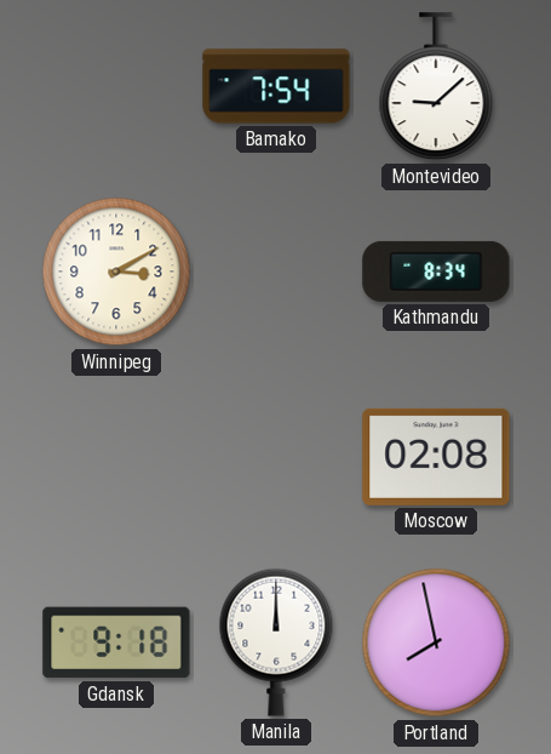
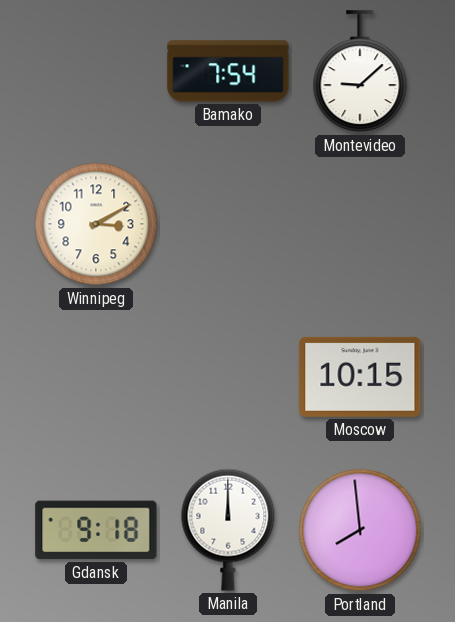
Kathmandu: 8:34 -> none
Moscow: 02:08 -> 10:15
Portland: 7:58 -> 7:59
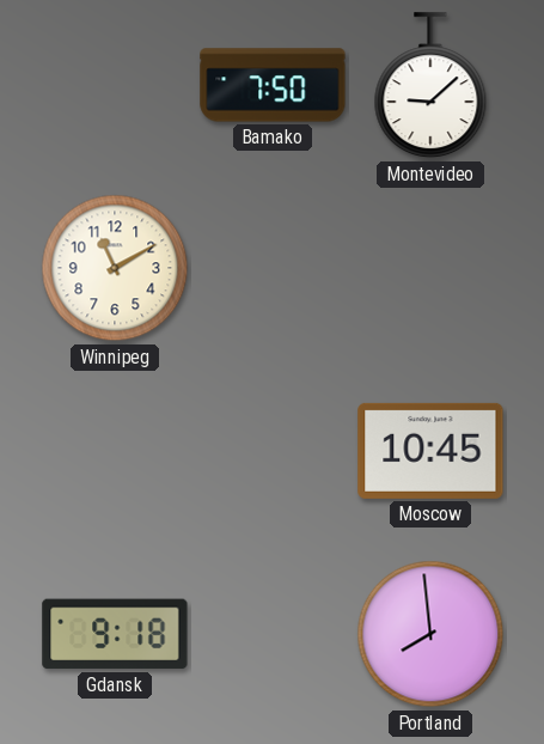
Bamako: 7:54 -> 7:50
Winnipeg: 3:10 -> 11:10
Moscow: 10:15 -> 10:45
Manila: 12:00 -> none
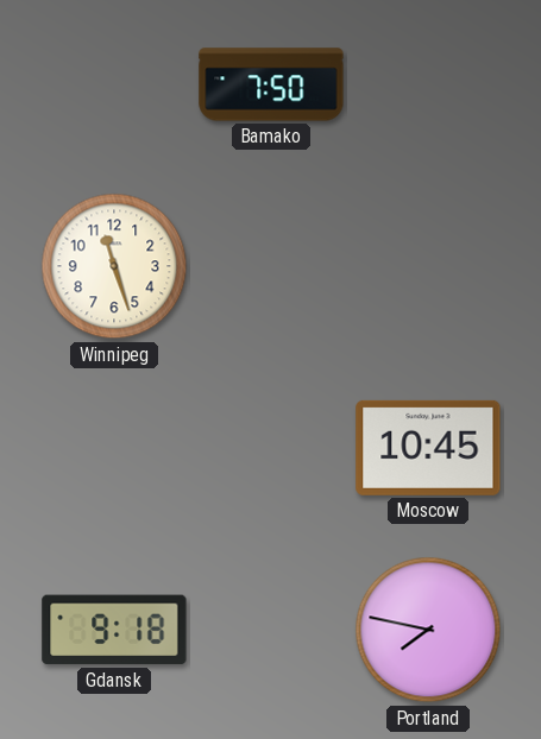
Montevideo: 9:08 -> none
Winnipeg: 11:10 -> 11:27
Portland: 7:59 -> 7:47
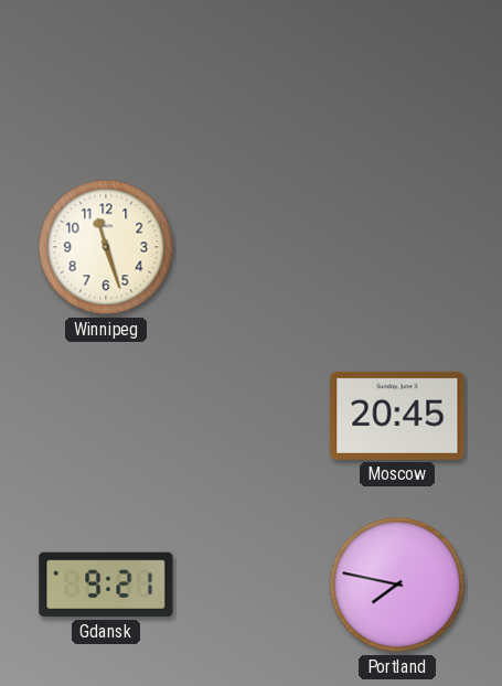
Bamako: 7:50 -> none
Moscow: 10:45 -> 20:45
Gdansk: 9:18 -> 9:21
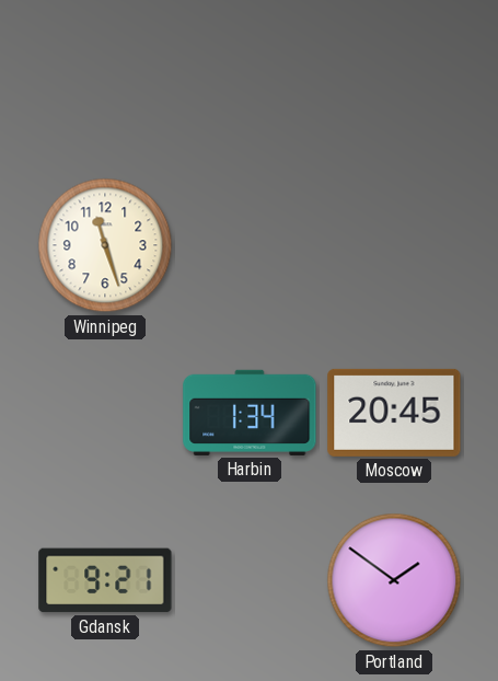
Harbin: none -> 1:34
Portland: 7:47 -> 1:51
